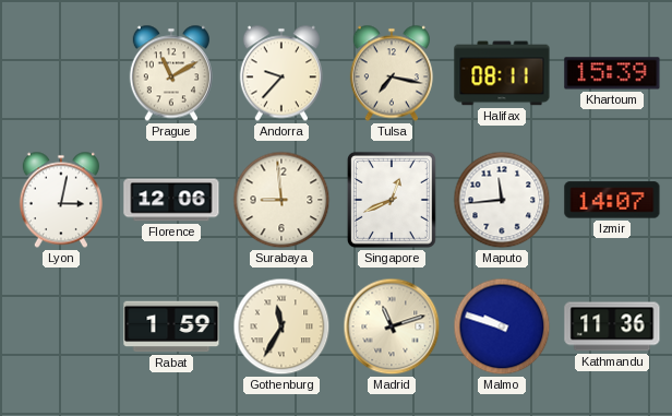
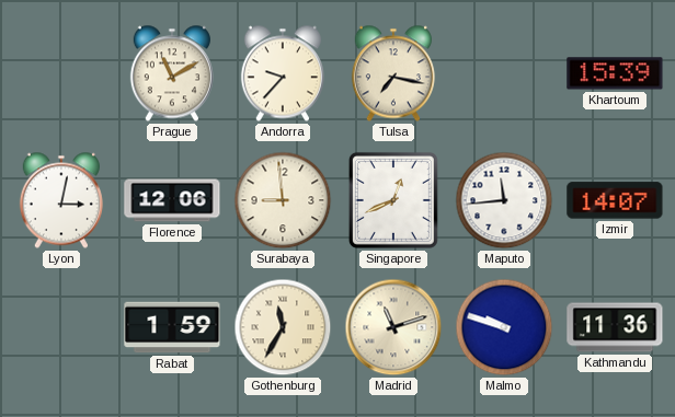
Halifax: 08:11 -> none
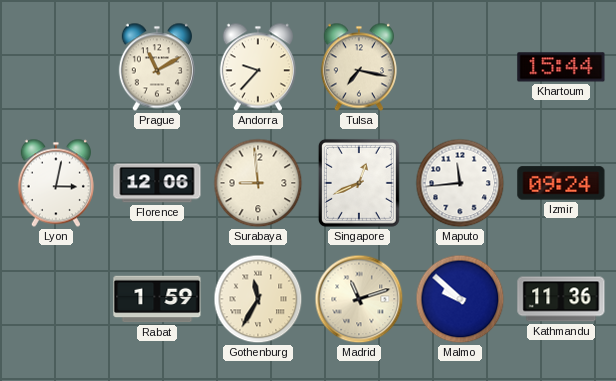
Khartoum: 15:39 -> 15:44
Izmir: 14:07 -> 09:24
Malmo: 9:48 -> 9:52
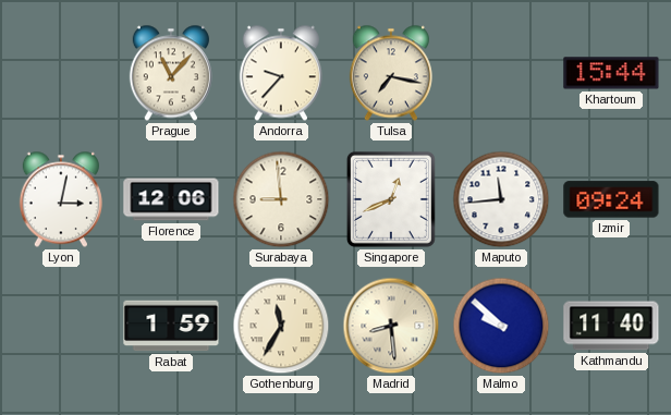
Prague: 11:10 -> 11:07
Madrid: 11:12 -> 8:29
Kathmandu: 11:36 -> 11:40
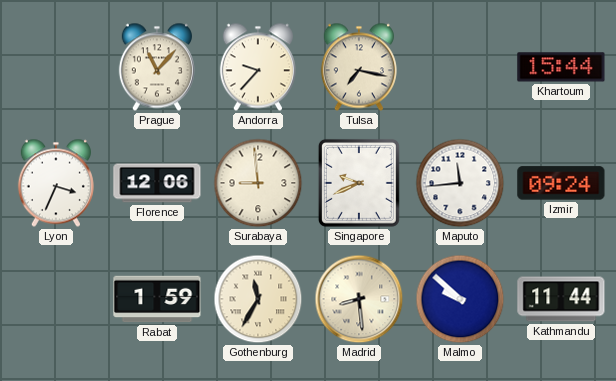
Lyon: 3:02 -> 3:34
Singapore: 12:41 -> 9:41
Kathmandu: 11:40 -> 11:44
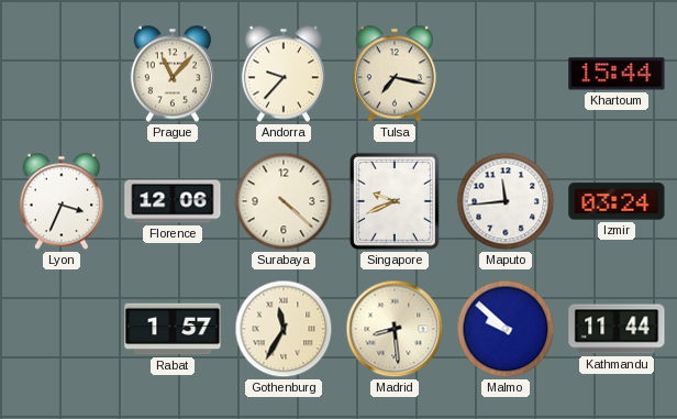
Surabaya: 8:59 -> 4:22
Izmir: 09:24 -> 03:24
Rabat: 1:59 -> 1:57
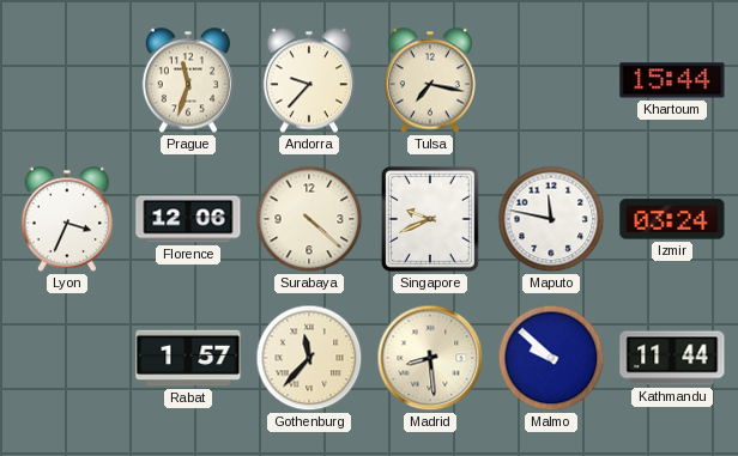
Prague: 11:07 -> 11:33
Maputo: 11:44 -> 11:47
Gothenburg: 11:35 -> 11:37
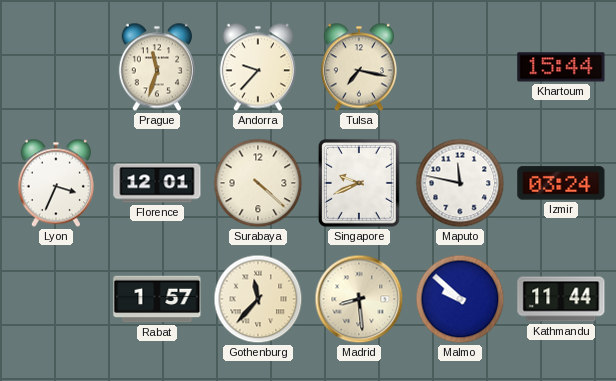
Florence: 12:06 -> 12:01
